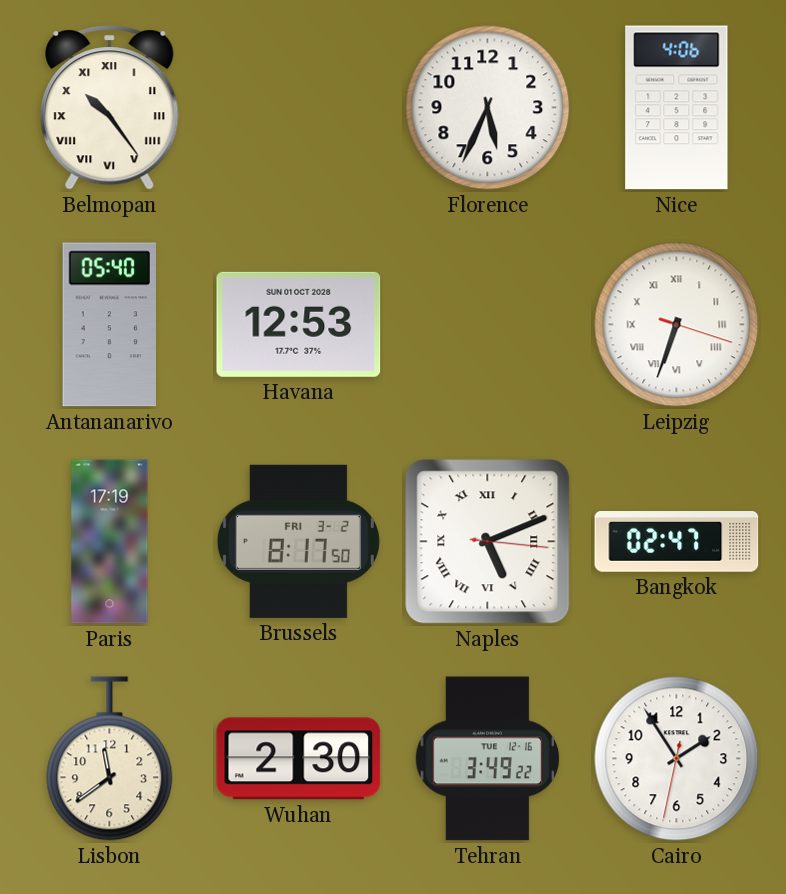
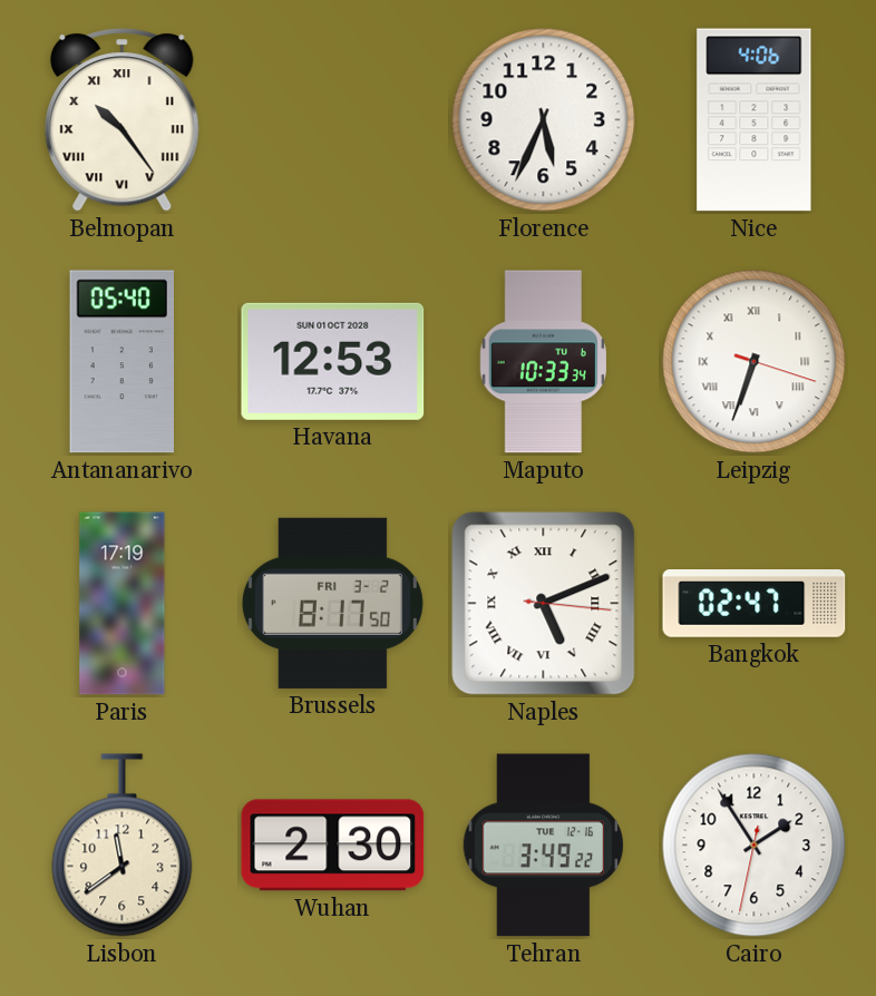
Maputo: none -> 10:33
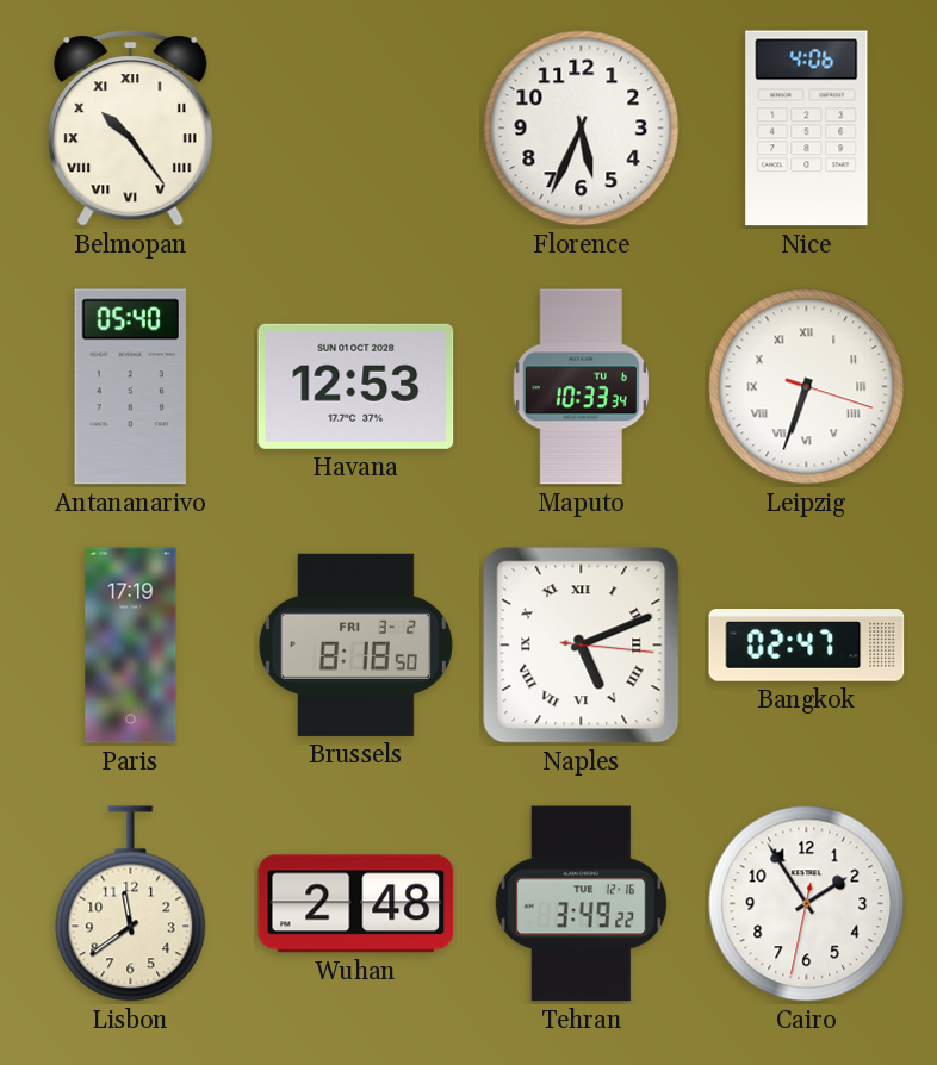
Brussels: 8:17 -> 8:18
Wuhan: 2:30 -> 2:48
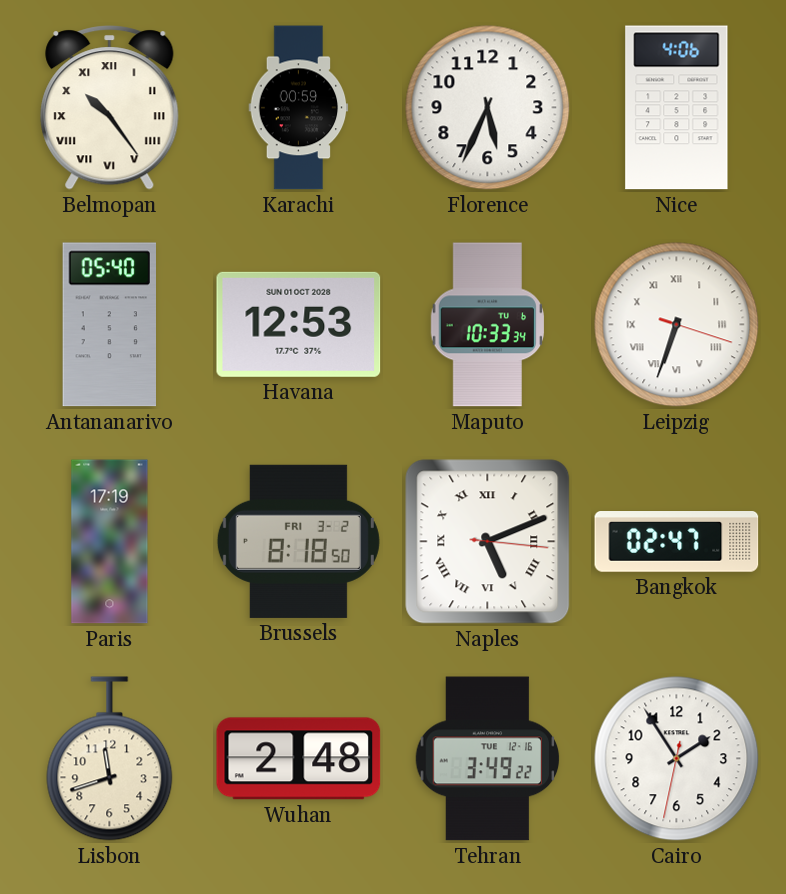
Karachi: none -> 00:59
Lisbon: 11:39 -> 11:42
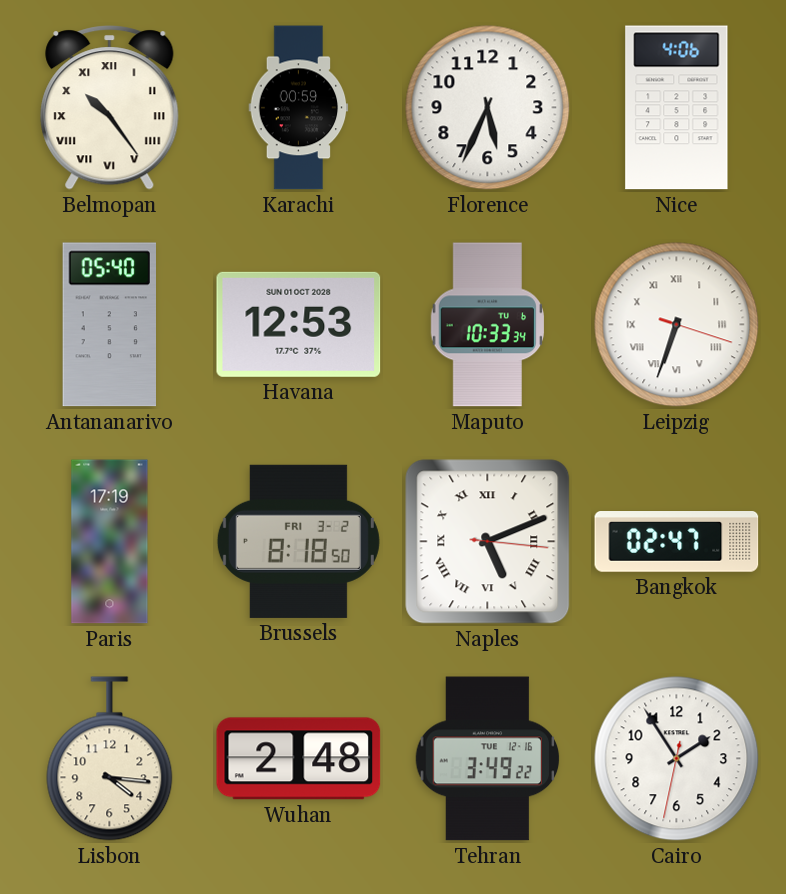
Lisbon: 11:42 -> 4:16
